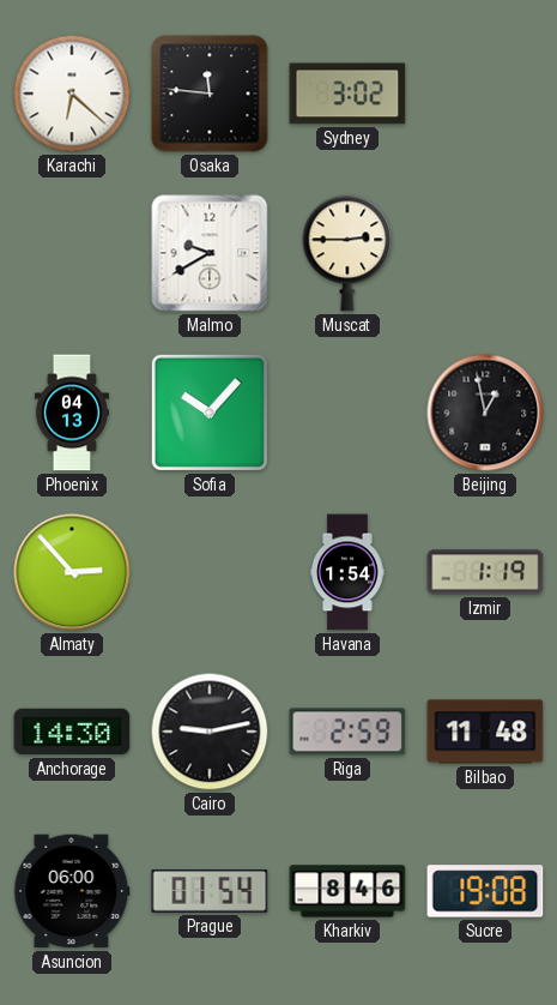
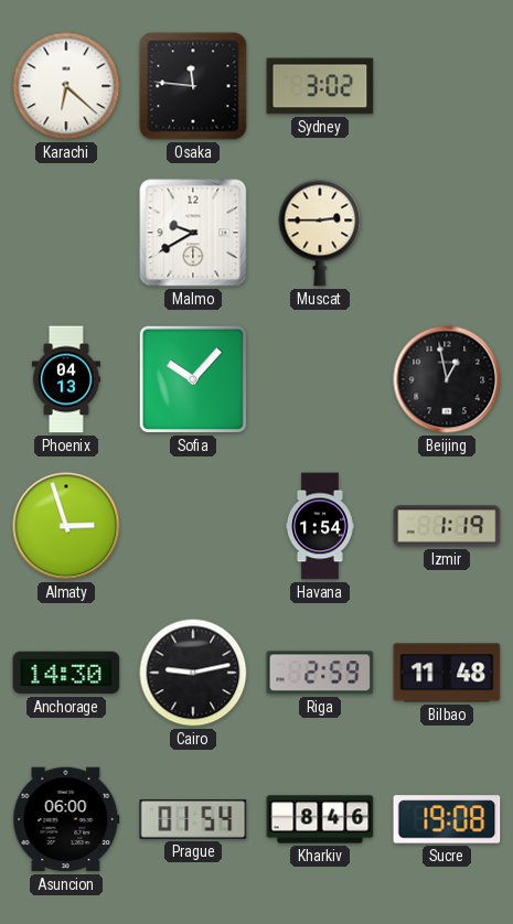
Almaty: 2:53 -> 2:57
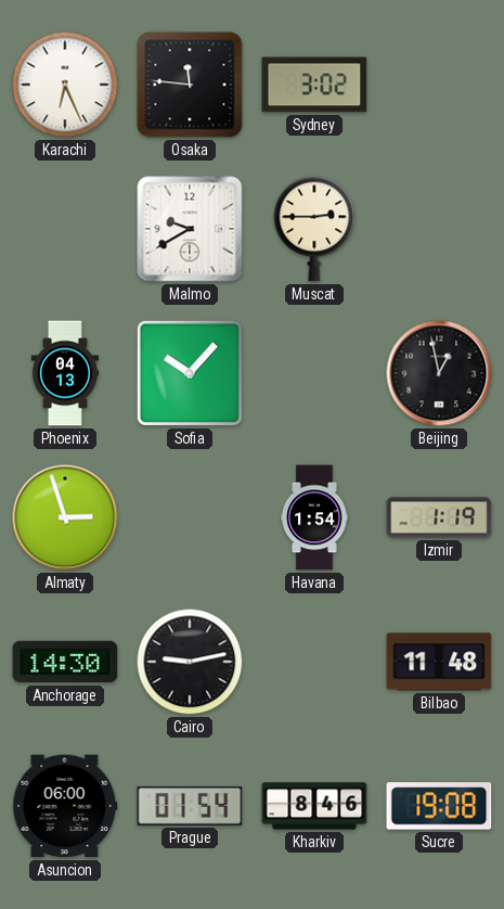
Karachi: 6:22 -> 6:26
Riga: 2:59 -> none
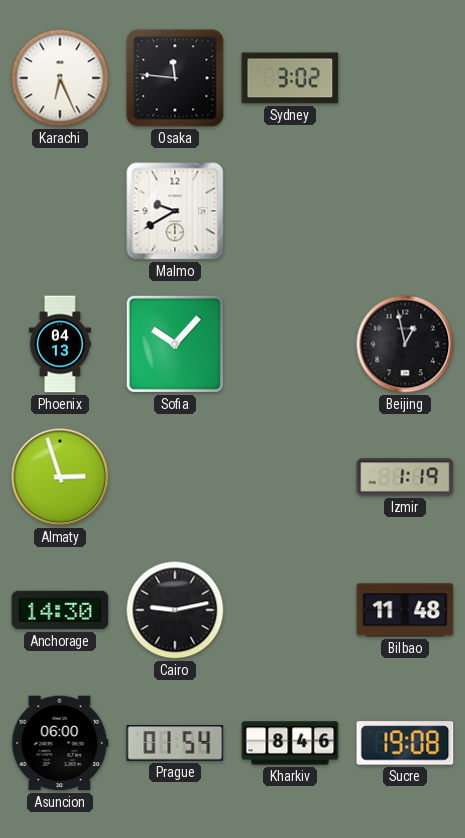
Muscat: 2:45 -> none
Havana: 1:54 -> none
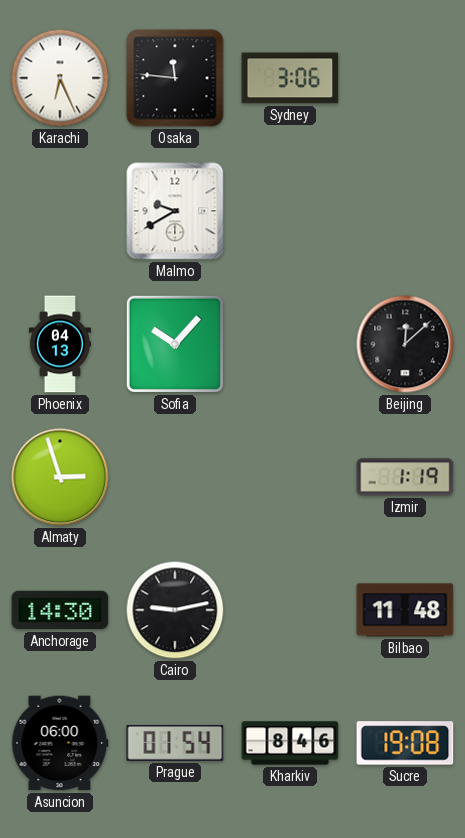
Sydney: 3:02 -> 3:06
Beijing: 12:58 -> 12:08
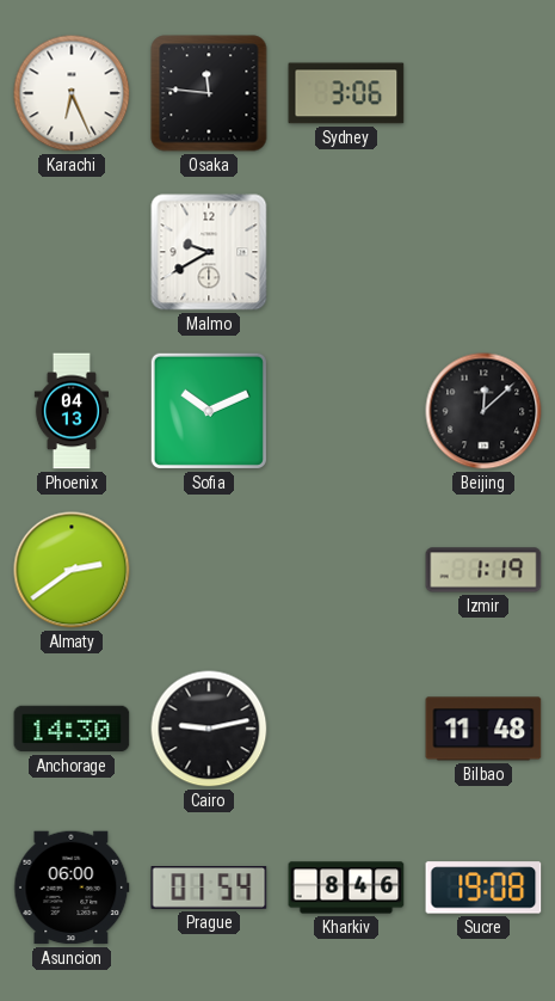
Sofia: 10:07 -> 10:11
Almaty: 2:57 -> 2:39
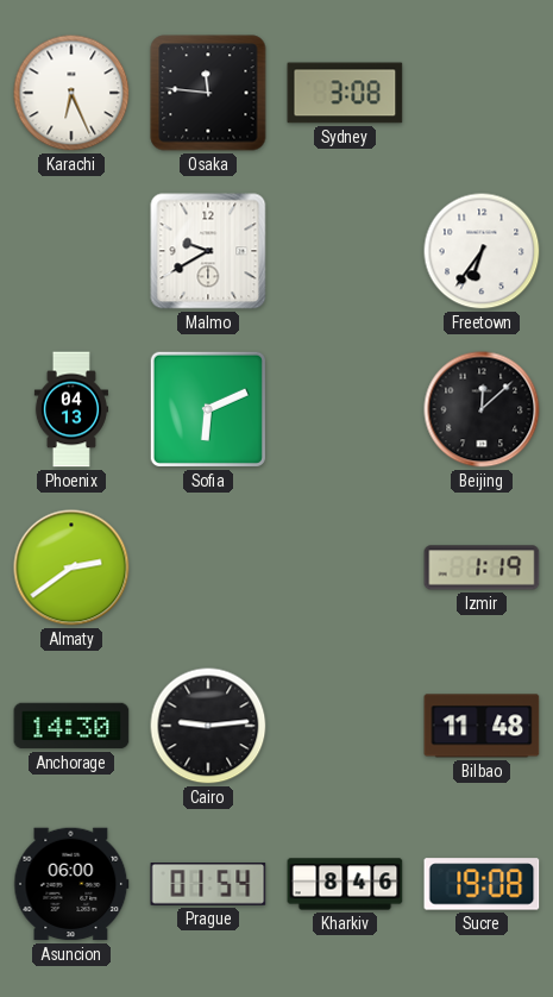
Sydney: 3:06 -> 3:08
Freetown: none -> 6:36
Sofia: 10:11 -> 6:11
Cairo: 9:13 -> 9:14
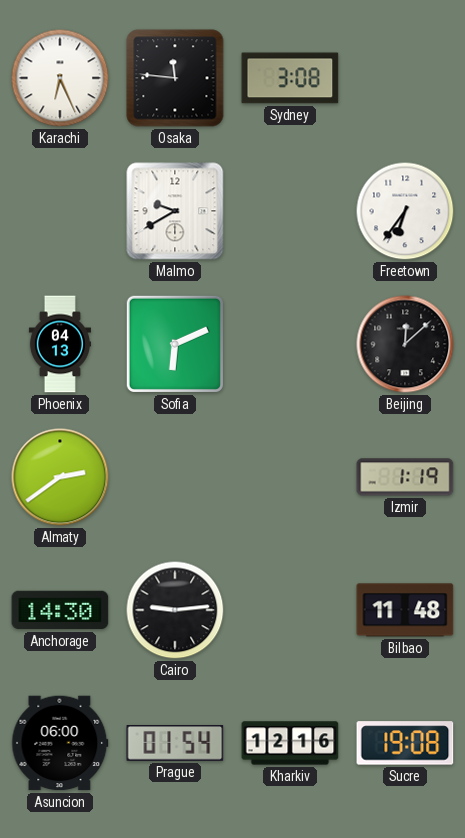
Kharkiv: 8:46 -> 12:16
